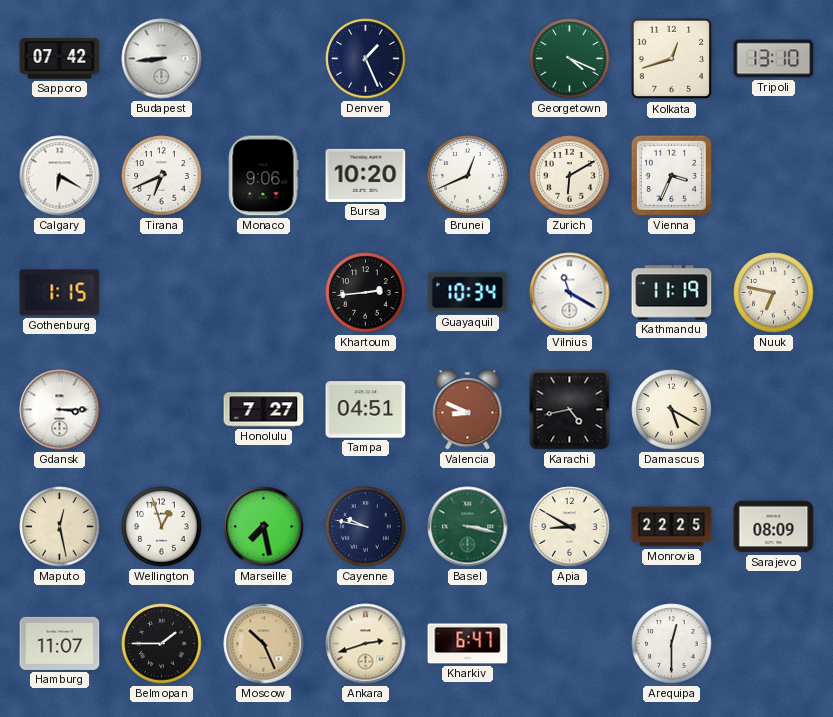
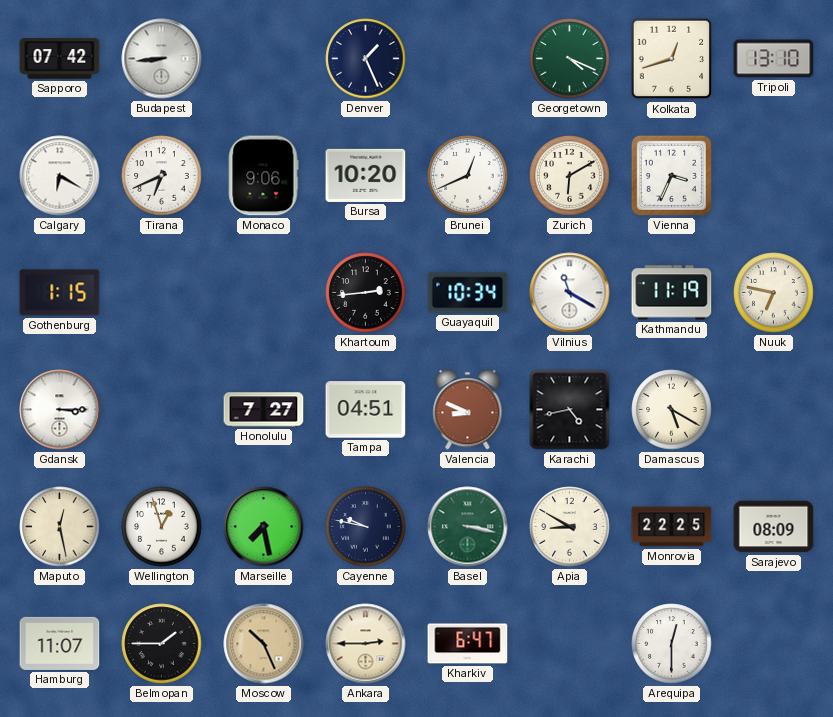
Ankara: 2:42 -> 2:45
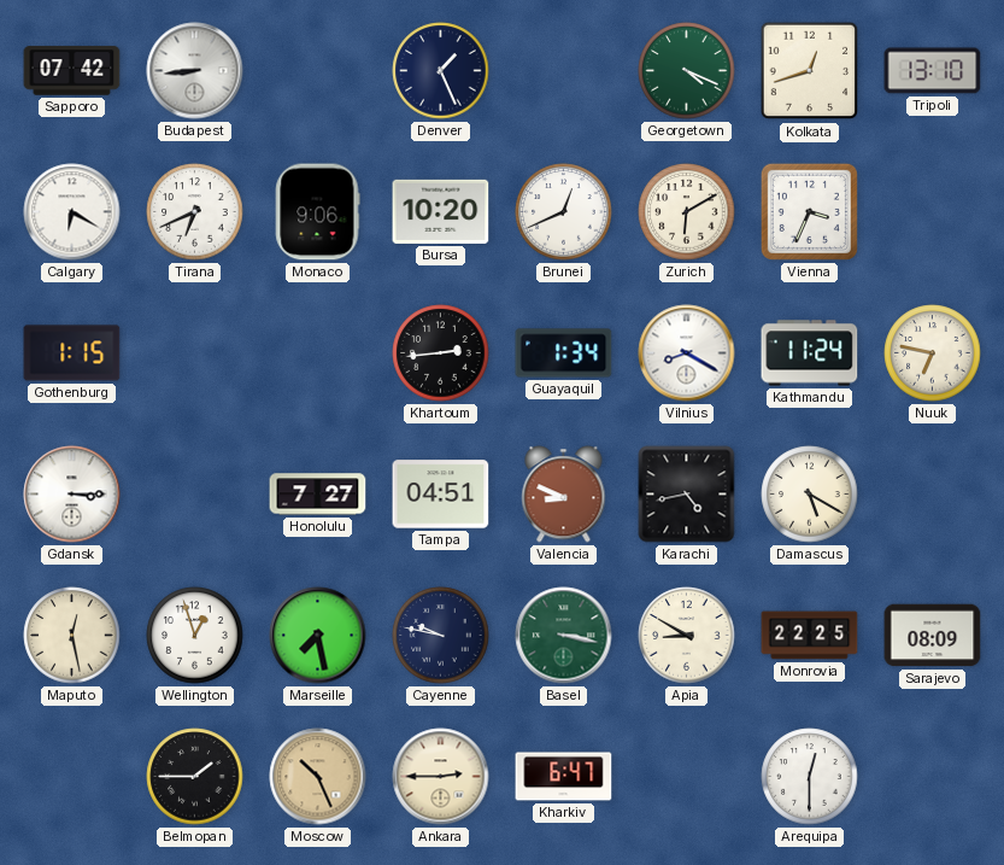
Guayaquil: 10:34 -> 1:34
Vilnius: 11:20 -> 8:20
Kathmandu: 11:19 -> 11:24
Hamburg: 11:07 -> none
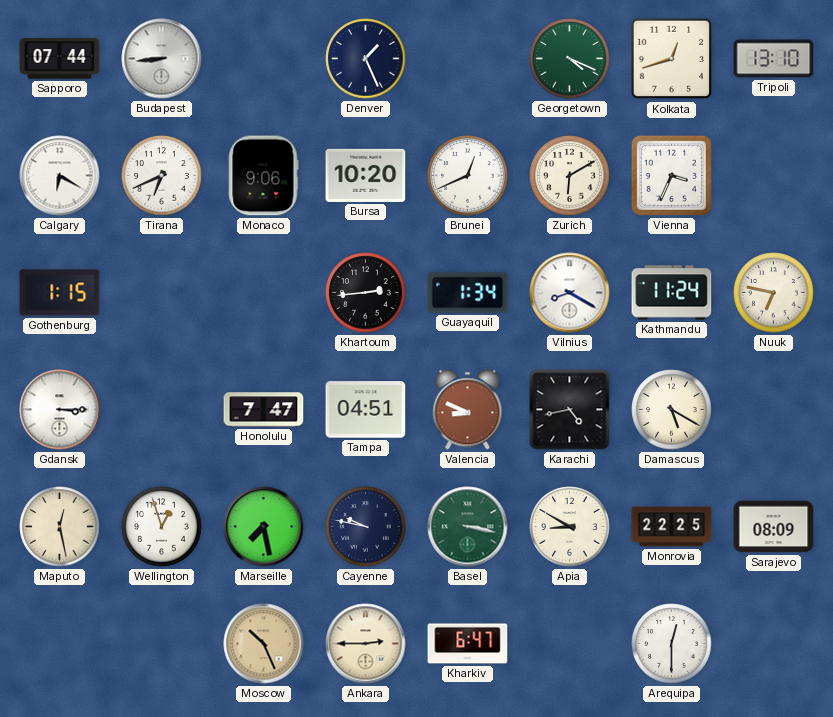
Sapporo: 07:42 -> 07:44
Honolulu: 7:27 -> 7:47
Belmopan: 1:45 -> none
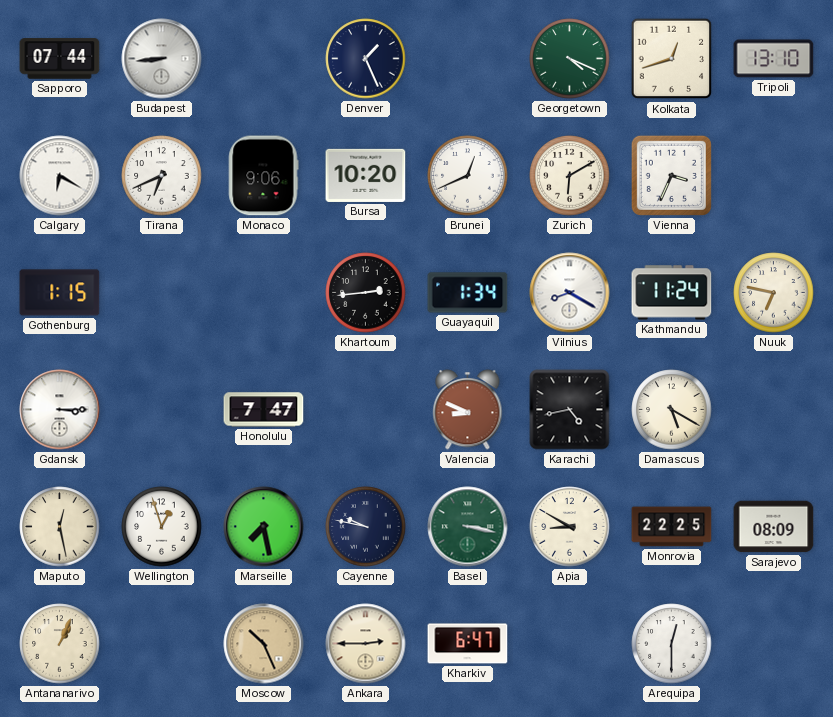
Tampa: 04:51 -> none
Antananarivo: none -> 1:04
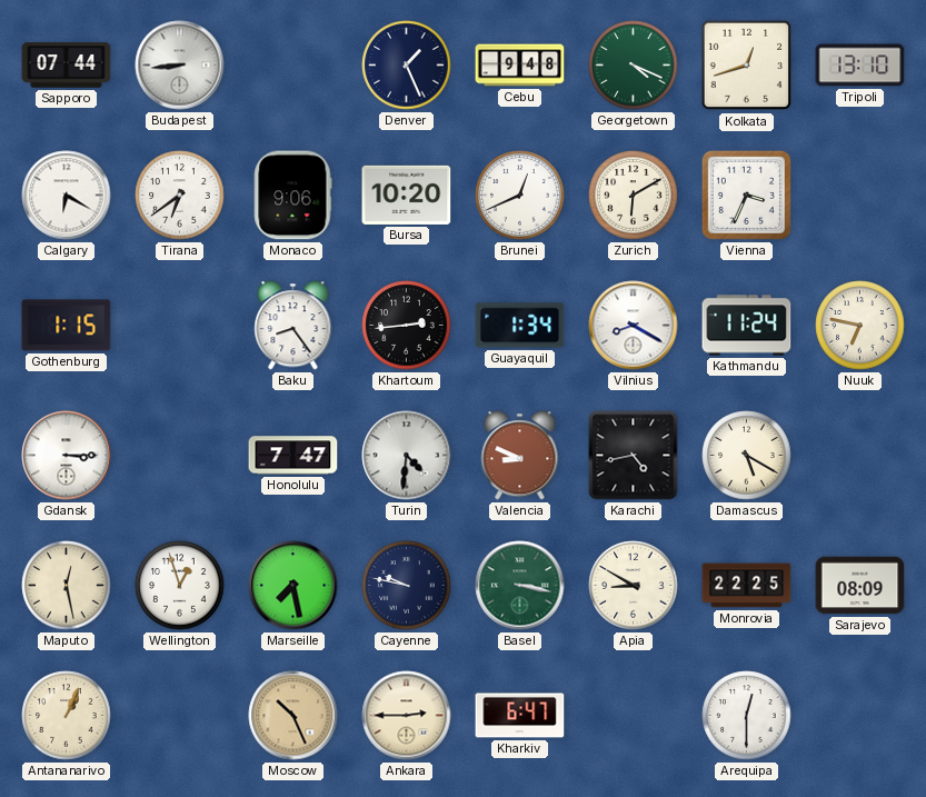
Cebu: none -> 9:48
Tirana: 6:41 -> 6:39
Baku: none -> 8:24
Turin: none -> 4:31
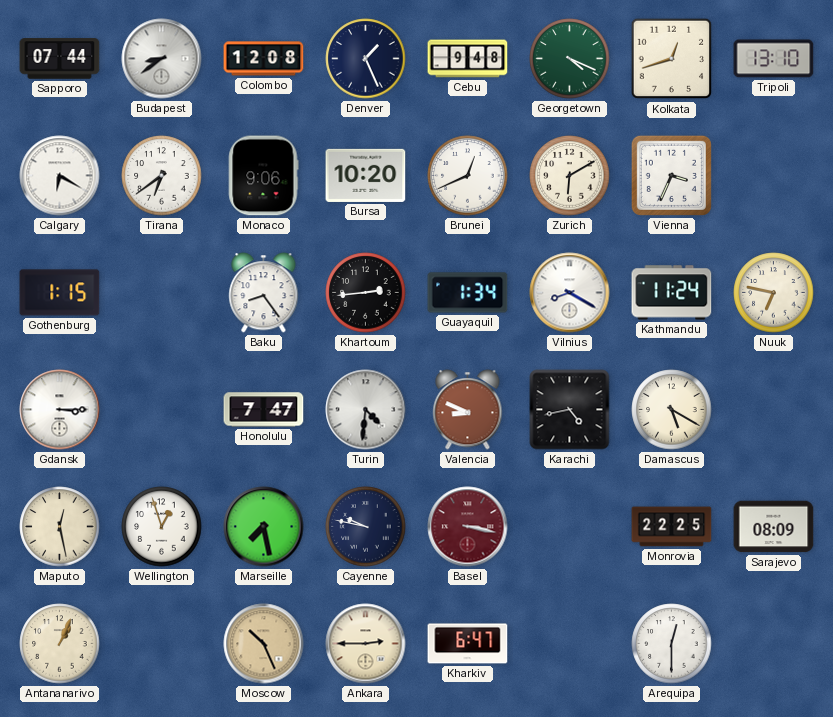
Budapest: 8:44 -> 8:39
Colombo: none -> 12:08
Basel dial: green -> burgundy
Apia: 8:50 -> none
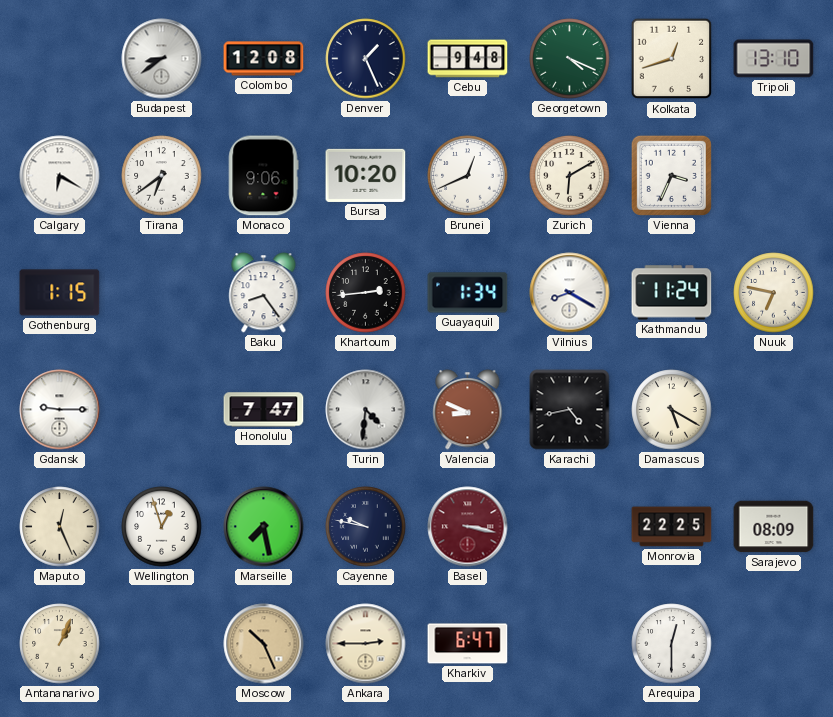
Sapporo: 07:44 -> none
Gdansk: 3:15 -> 9:15
Maputo: 12:28 -> 12:26
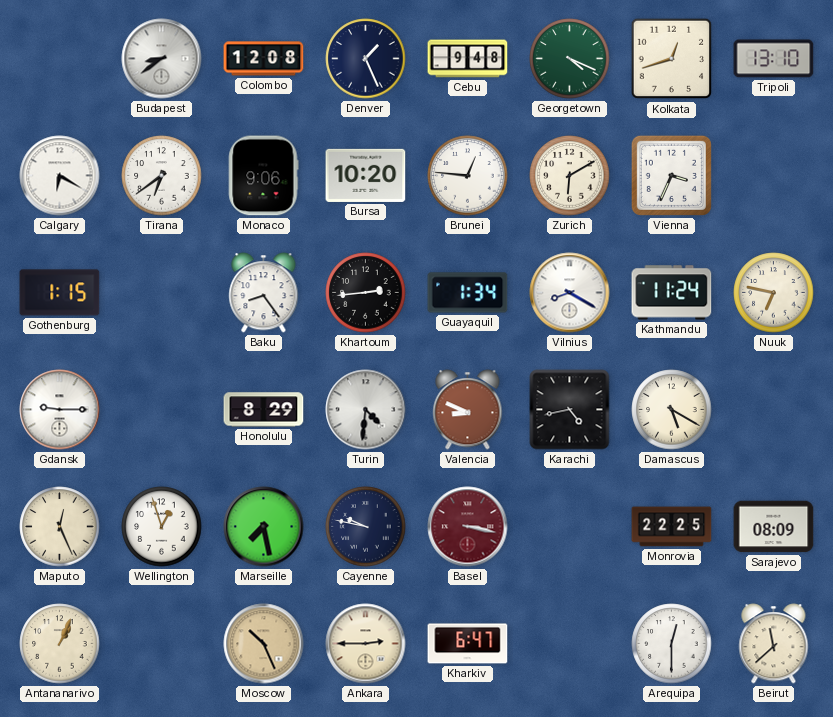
Brunei: 12:41 -> 12:46
Honolulu: 7:47 -> 8:29
Beirut: none -> 11:38
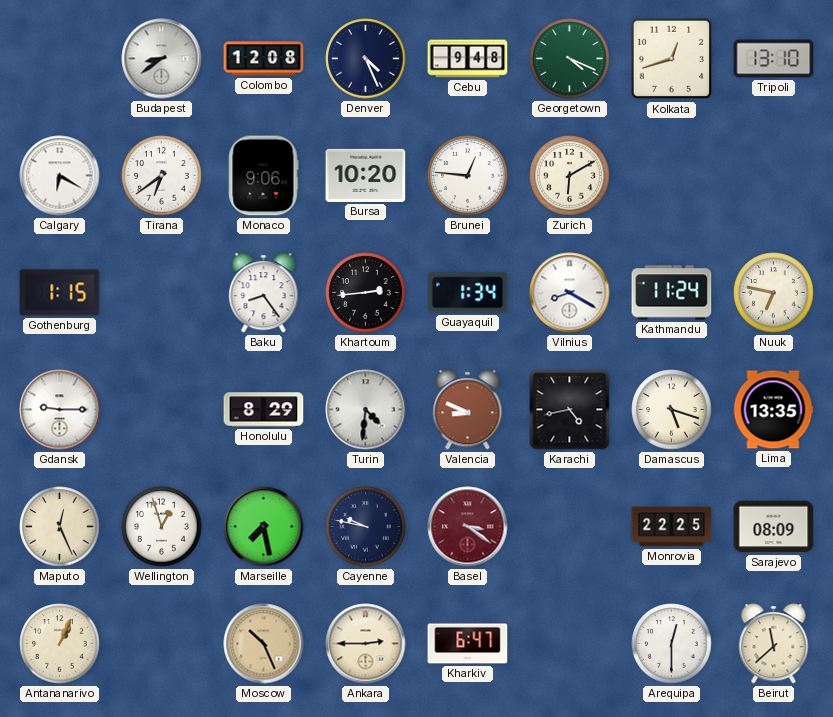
Denver: 1:26 -> 4:26
Vienna: 3:34 -> none
Damascus: 5:20 -> 5:18
Lima: none -> 13:35
Basel: 3:17 -> 3:21
